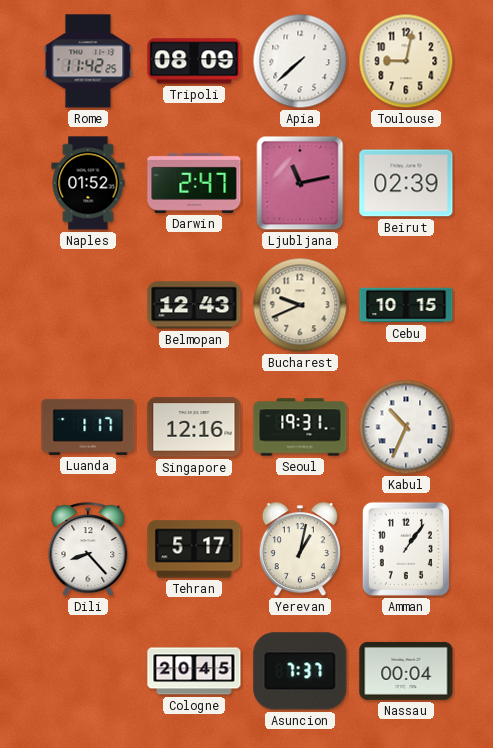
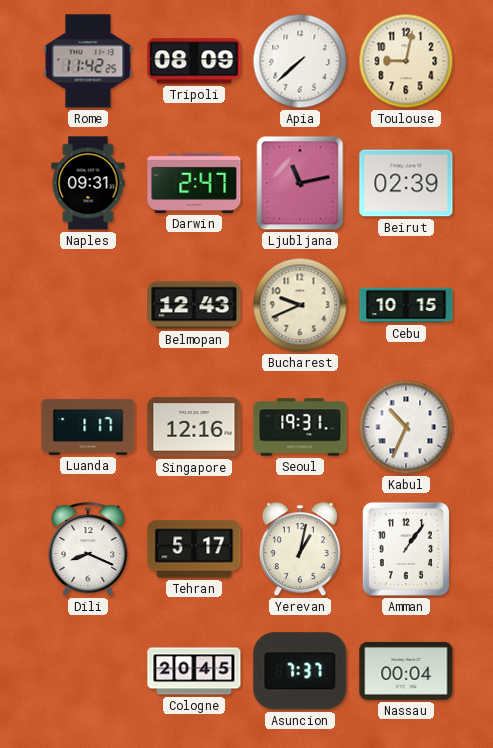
Naples: 01:52 -> 09:31
Dili: 8:23 -> 8:19
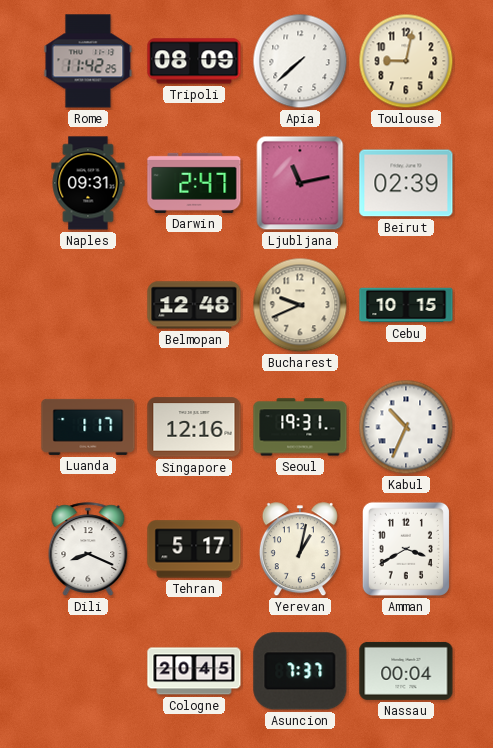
Belmopan: 12:43 -> 12:48
Amman: 1:06 -> 3:40
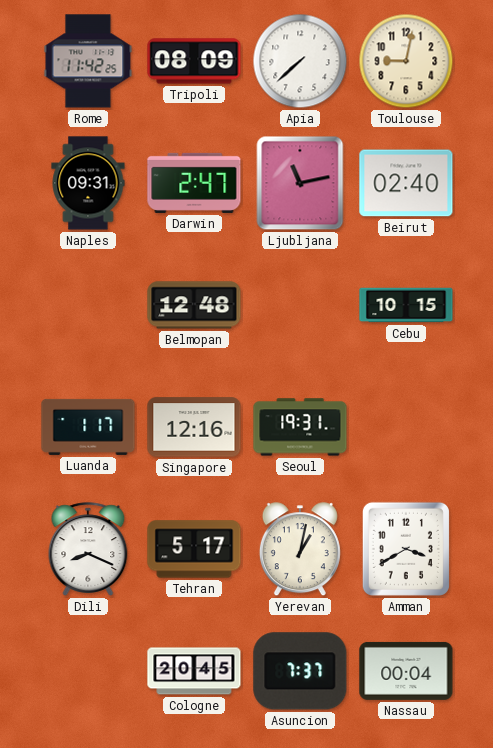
Beirut: 02:39 -> 02:40
Bucharest: 9:41 -> none
Kabul: 10:34 -> none
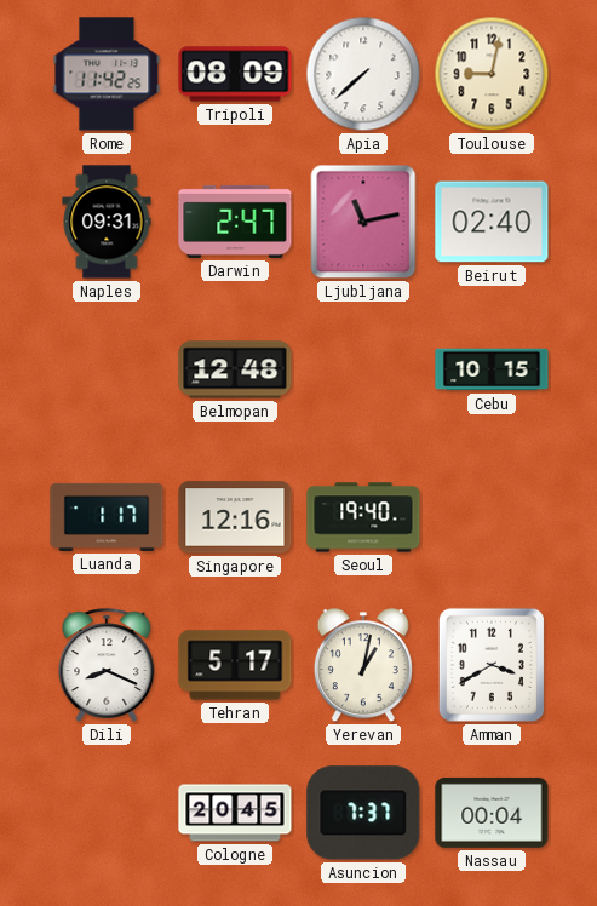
Seoul: 19:31 -> 19:40
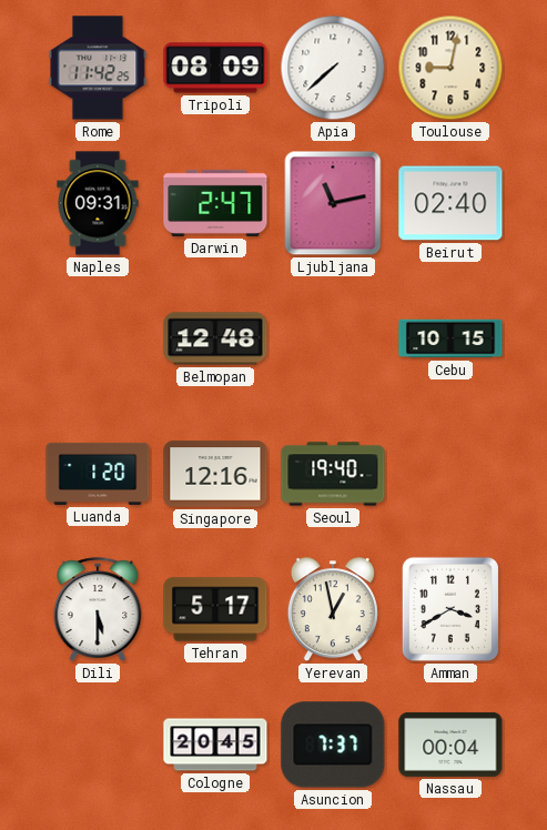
Luanda: 1:17 -> 1:20
Dili: 8:19 -> 5:30
Yerevan: 1:02 -> 12:58
